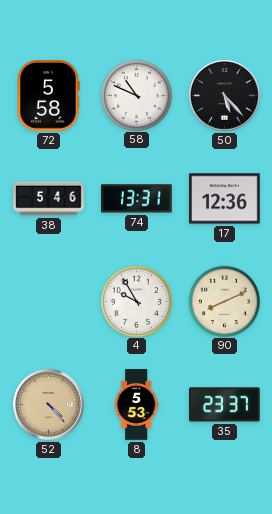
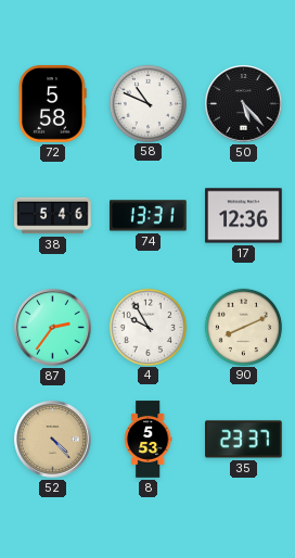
87: none -> 2:36
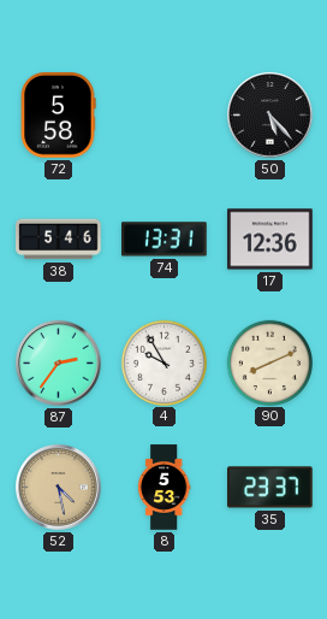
58: 10:49 -> none
52: 4:23 -> 4:28
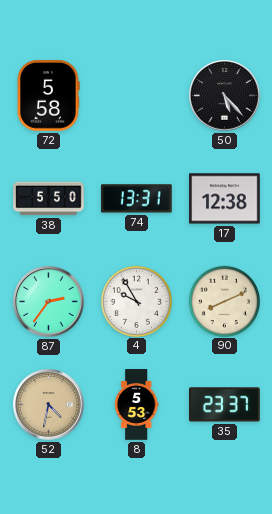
38: 5:46 -> 5:50
17: 12:36 -> 12:38
52: 4:28 -> 4:32
